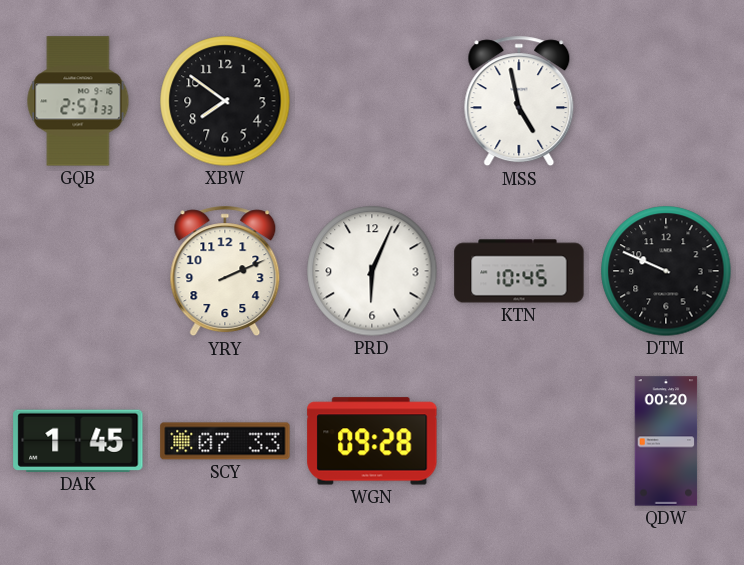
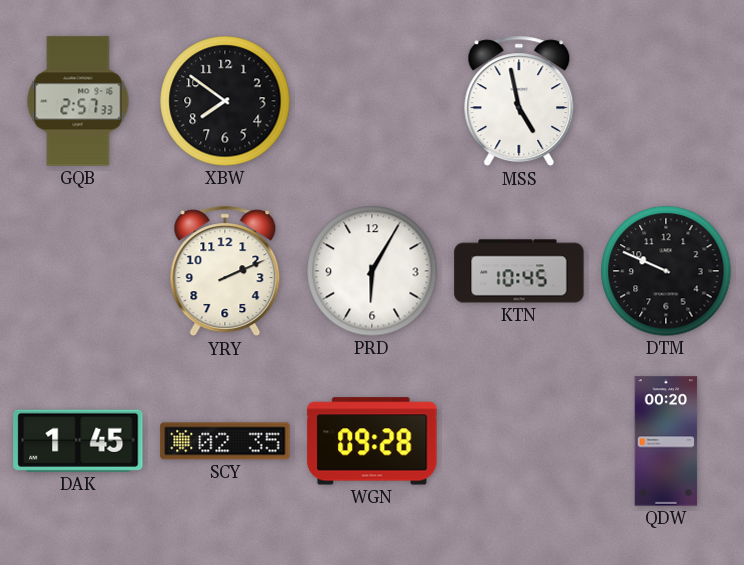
PRD: 6:04 -> 6:05
SCY: 07:33 -> 02:35
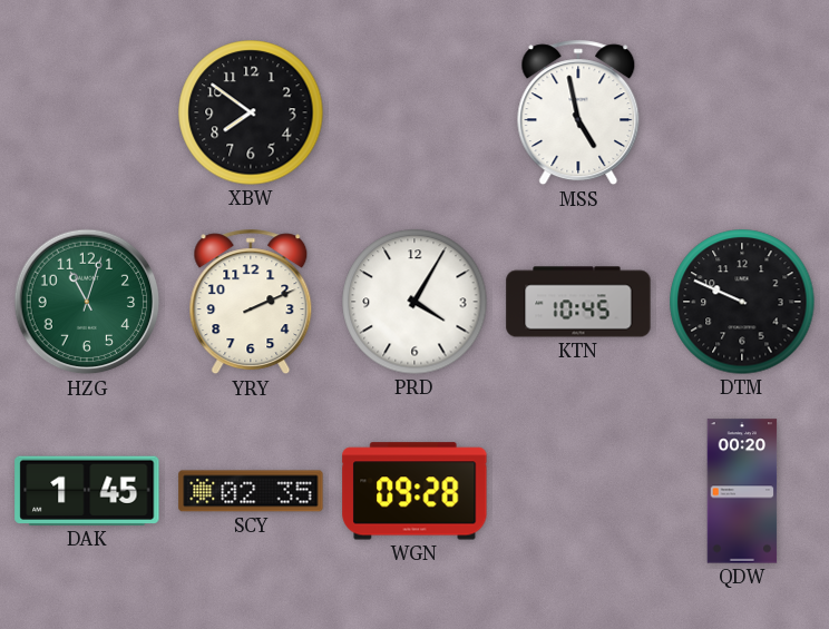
GQB: 2:57 -> none
HZG: none -> 11:03
PRD: 6:05 -> 4:05
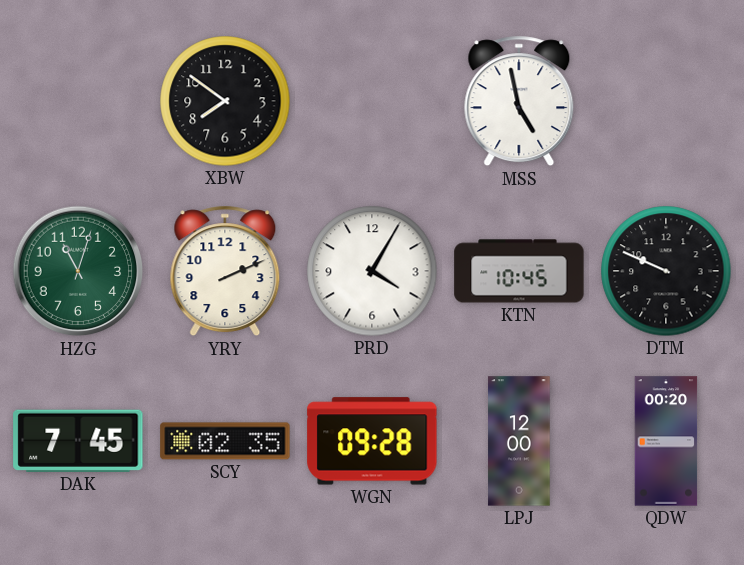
DAK: 1:45 -> 7:45
LPJ: none -> 12:00
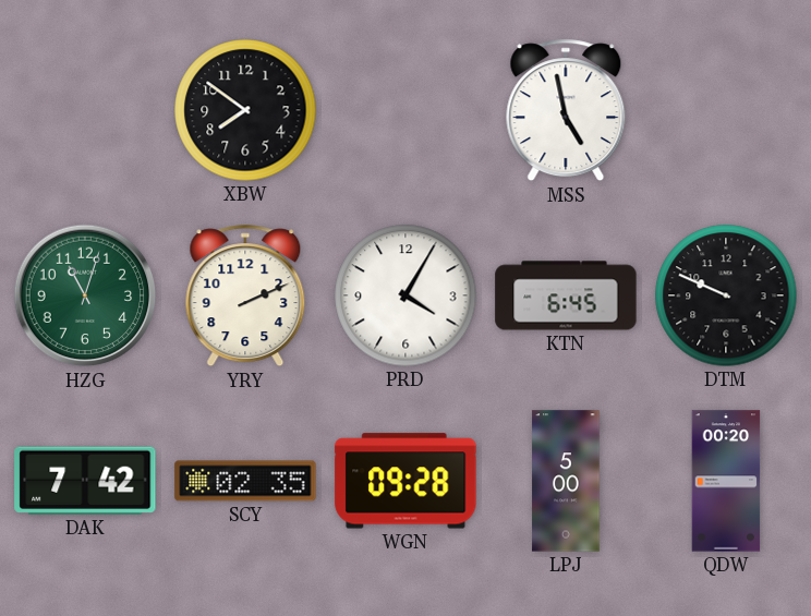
KTN: 10:45 -> 6:45
DAK: 7:45 -> 7:42
LPJ: 12:00 -> 5:00
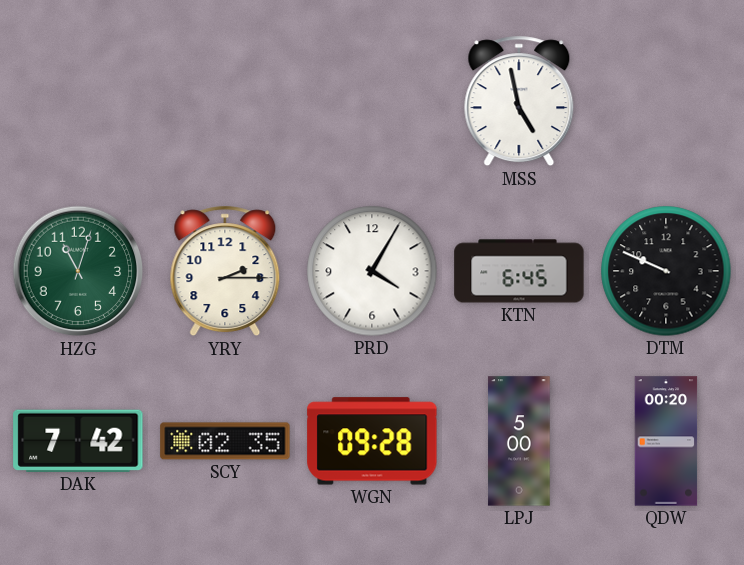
XBW: 7:51 -> none
YRY: 2:11 -> 2:15
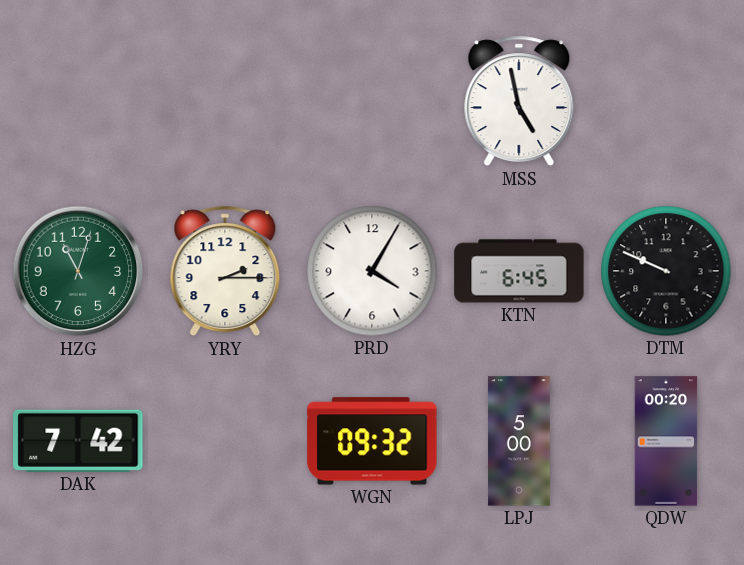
SCY: 02:35 -> none
WGN: 09:28 -> 09:32
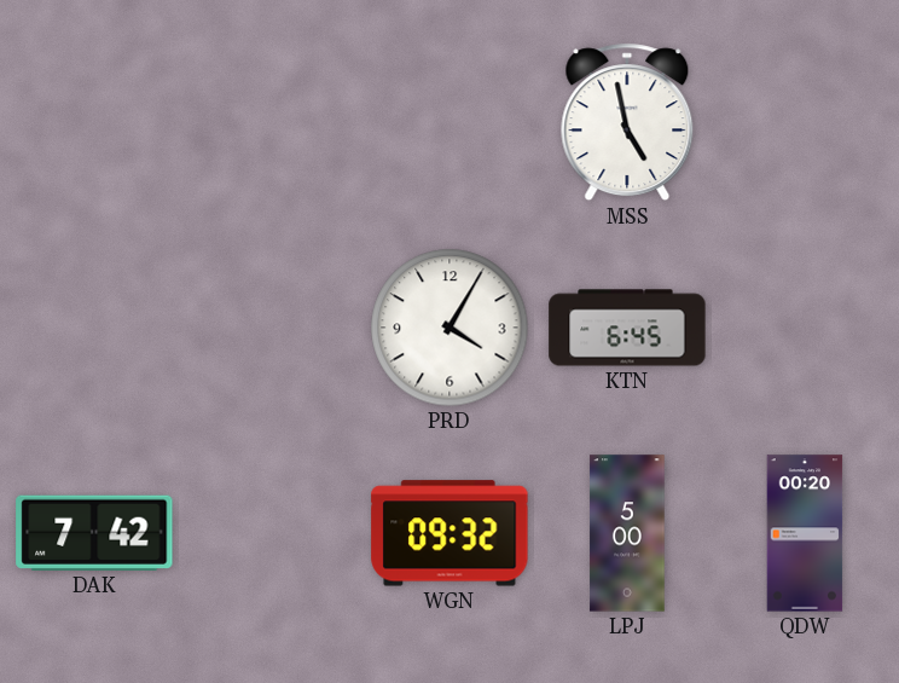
HZG: 11:03 -> none
YRY: 2:15 -> none
DTM: 9:49 -> none
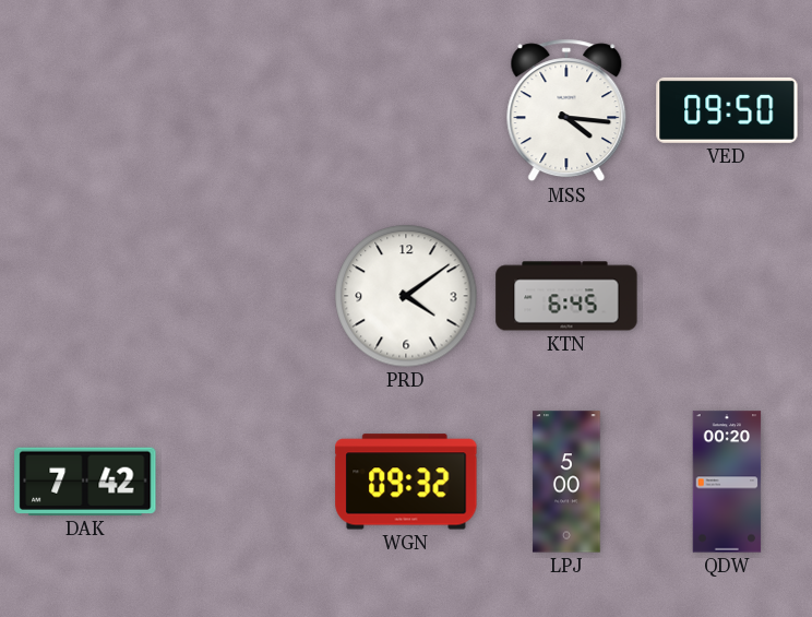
MSS: 4:58 -> 4:16
VED: none -> 09:50
PRD: 4:05 -> 4:09
